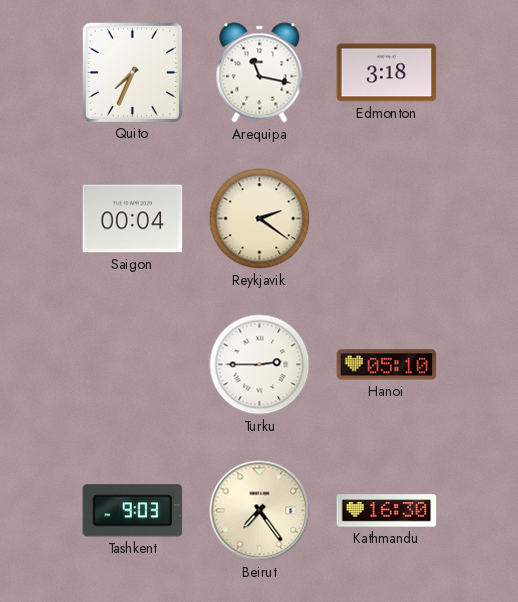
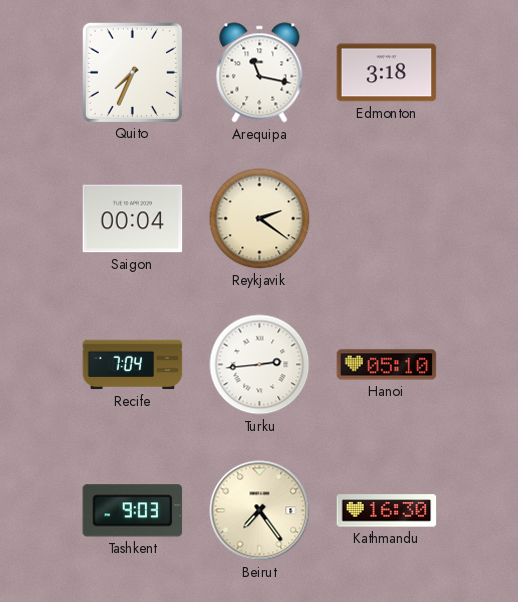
Recife: none -> 7:04
Turku: 2:45 -> 2:44
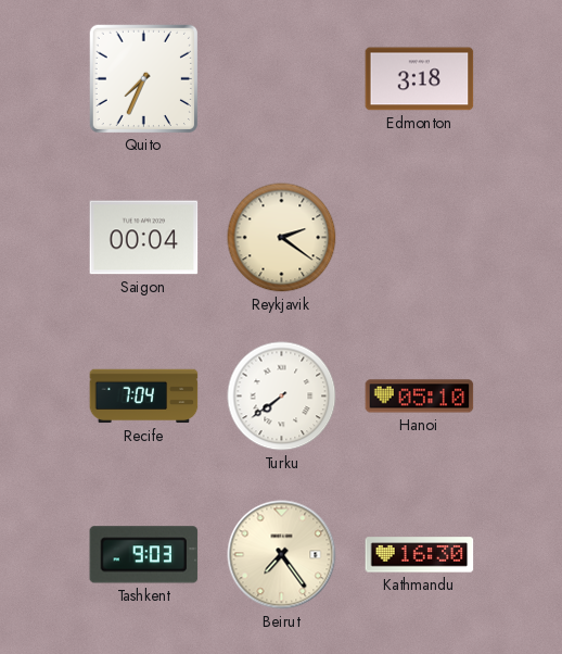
Arequipa: 11:17 -> none
Turku: 2:44 -> 7:39
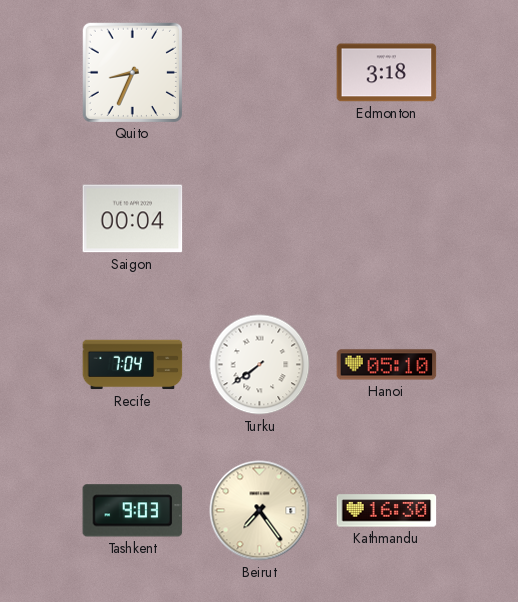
Quito: 7:34 -> 8:34
Reykjavik: 2:21 -> none
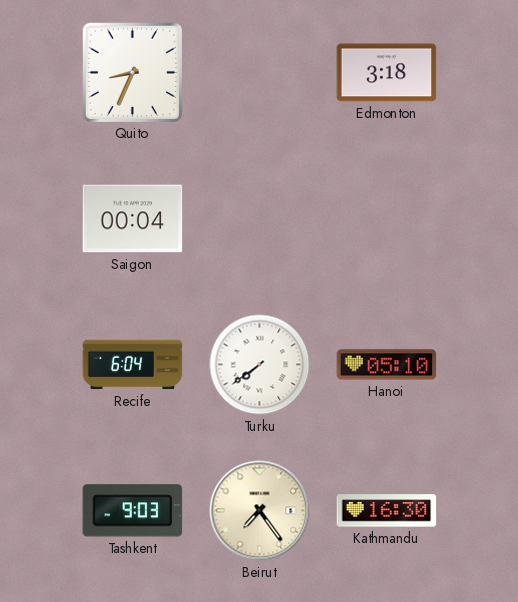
Recife: 7:04 -> 6:04
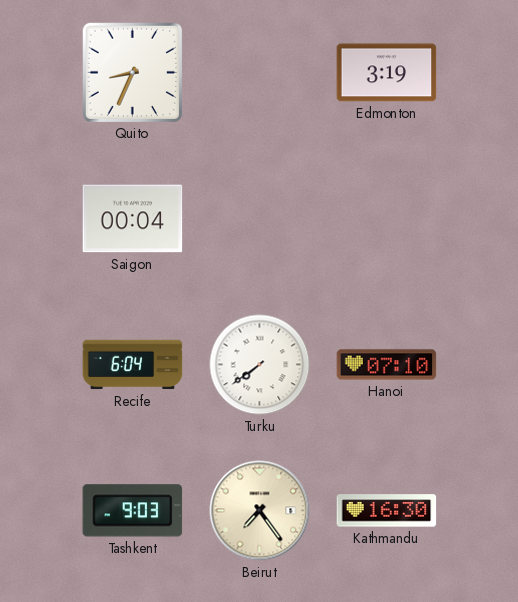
Edmonton: 3:18 -> 3:19
Hanoi: 05:10 -> 07:10
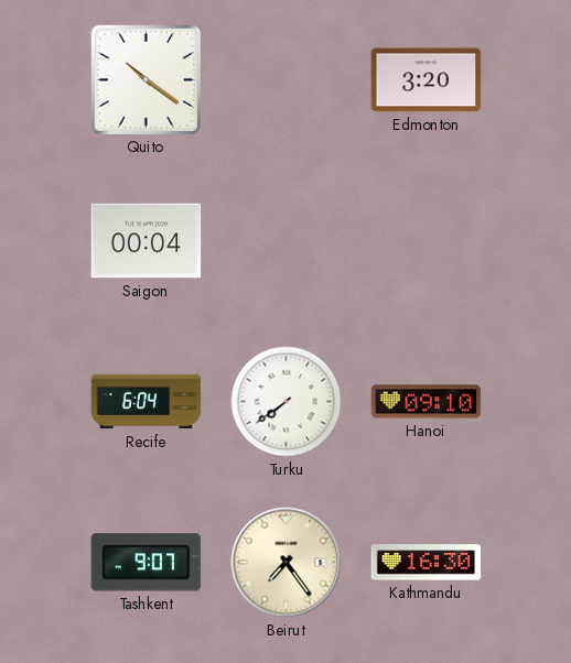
Quito: 8:34 -> 10:21
Edmonton: 3:19 -> 3:20
Hanoi: 07:10 -> 09:10
Tashkent: 9:03 -> 9:07
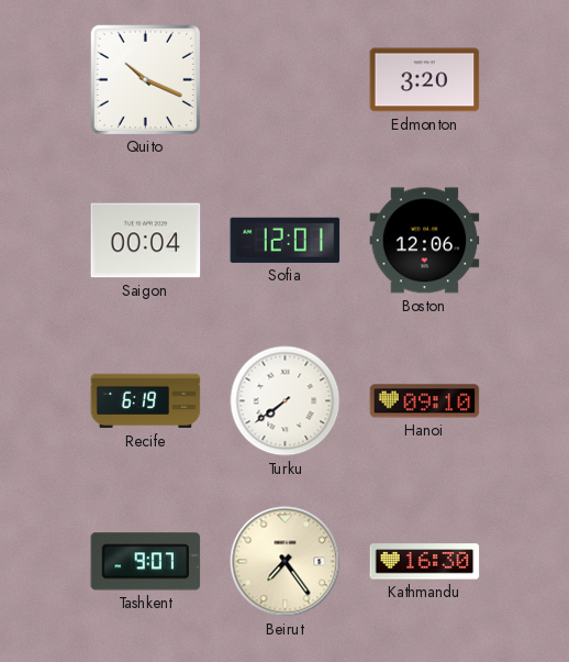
Quito: 10:21 -> 10:19
Sofia: none -> 12:01
Boston: none -> 12:06
Recife: 6:04 -> 6:19
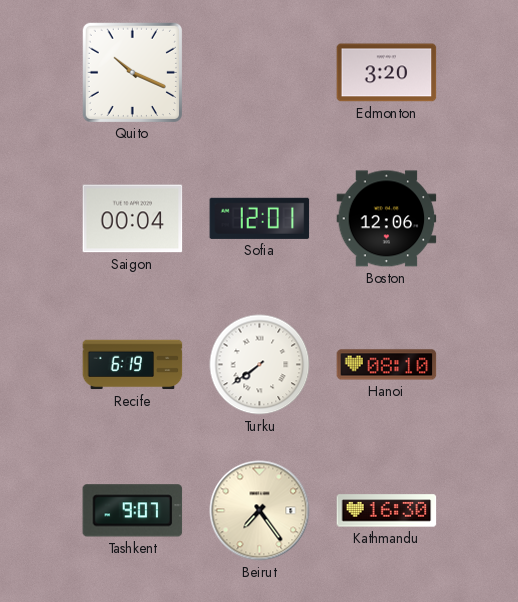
Hanoi: 09:10 -> 08:10
